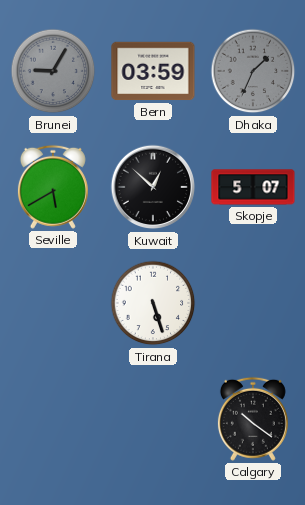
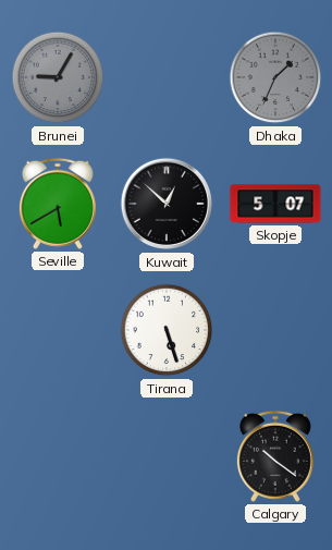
Bern: 03:59 -> none
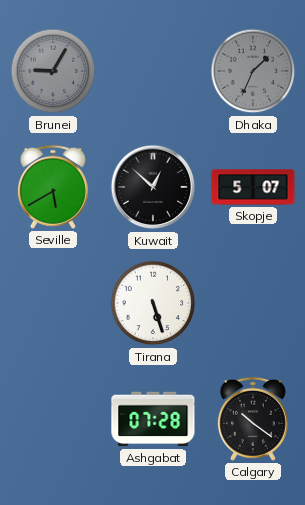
Ashgabat: none -> 07:28
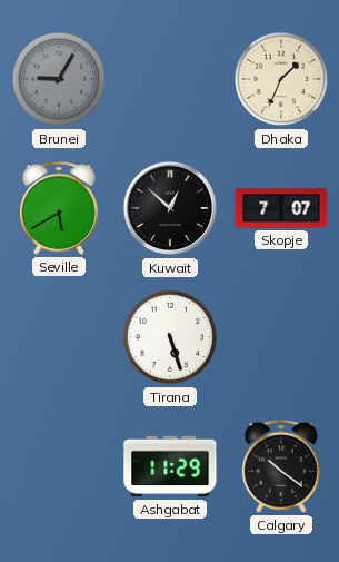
Dhaka dial: grey -> cream
Skopje: 5:07 -> 7:07
Ashgabat: 07:28 -> 11:29
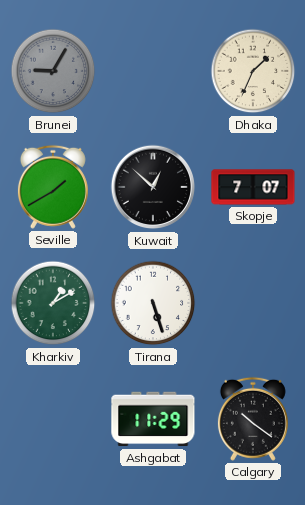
Seville: 5:40 -> 1:40
Kharkiv: none -> 1:10
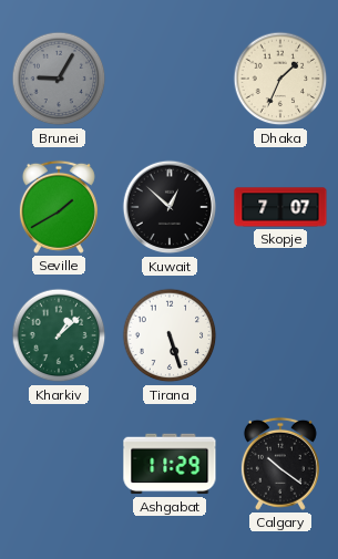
Kharkiv: 1:10 -> 1:08
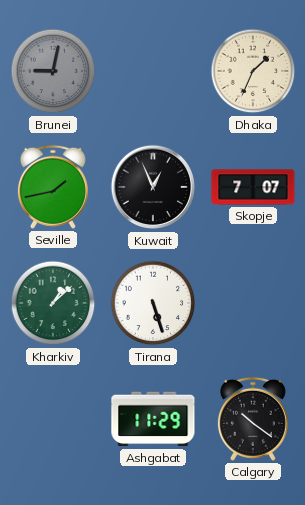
Brunei: 9:05 -> 9:02
Seville: 1:40 -> 1:43
Kuwait: 12:52 -> 12:56
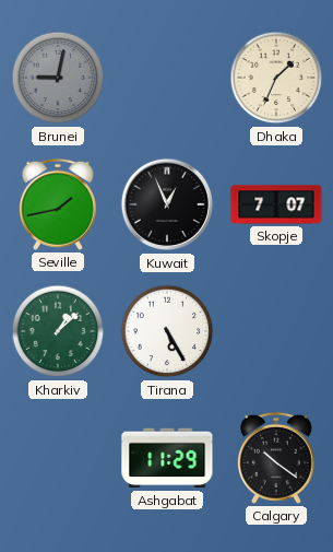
Tirana: 5:27 -> 5:25
